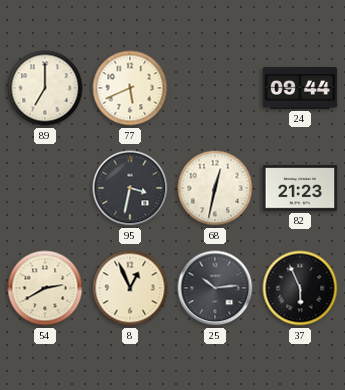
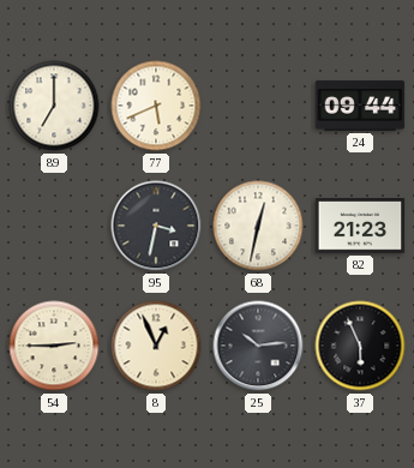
54: 2:40 -> 2:45
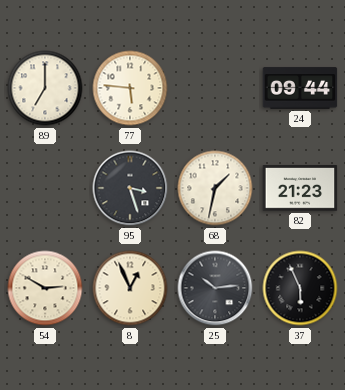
77: 5:41 -> 5:46
95: 3:32 -> 3:27
68: 12:32 -> 1:32
54: 2:45 -> 2:50
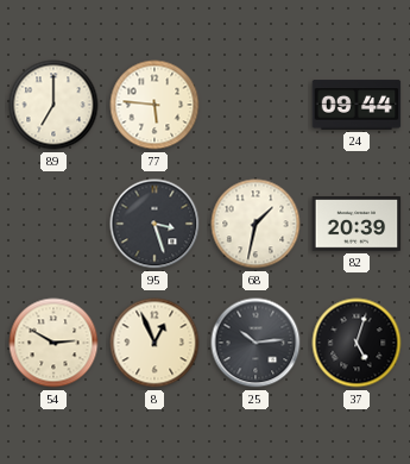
82: 21:23 -> 20:39
37: 5:56 -> 5:03
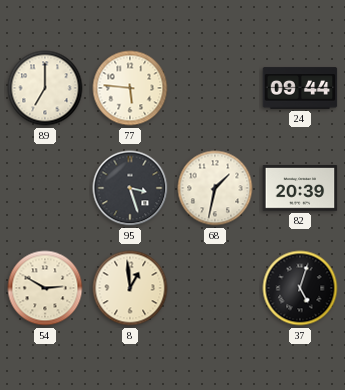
8: 12:56 -> 12:59
25: 10:14 -> none
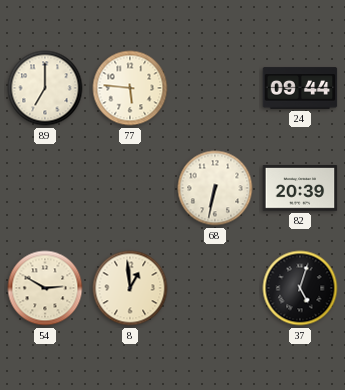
95: 3:27 -> none
68: 1:32 -> 6:32
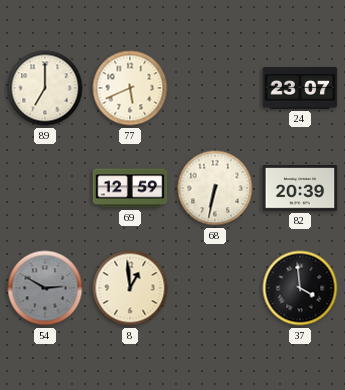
77: 5:46 -> 5:41
24: 09:44 -> 23:07
69: none -> 12:59
54 dial: cream -> grey
37: 5:03 -> 3:59
